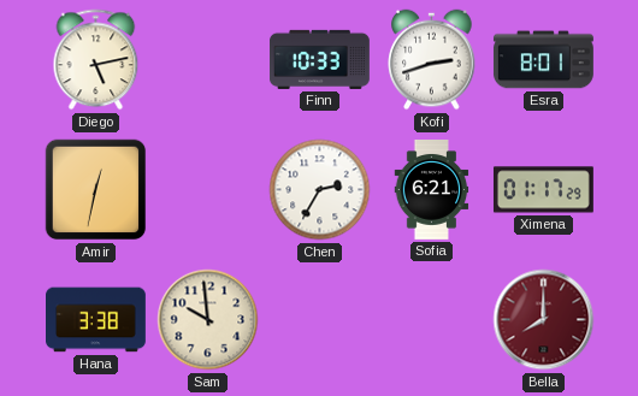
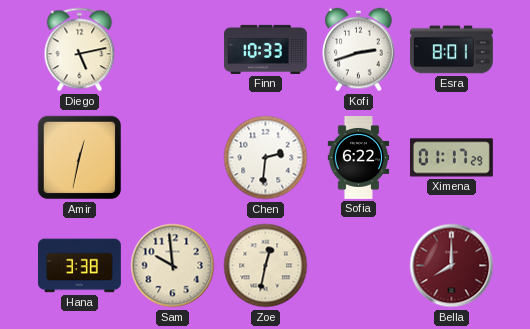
Chen: 2:35 -> 2:31
Sofia: 6:21 -> 6:22
Zoe: none -> 12:32
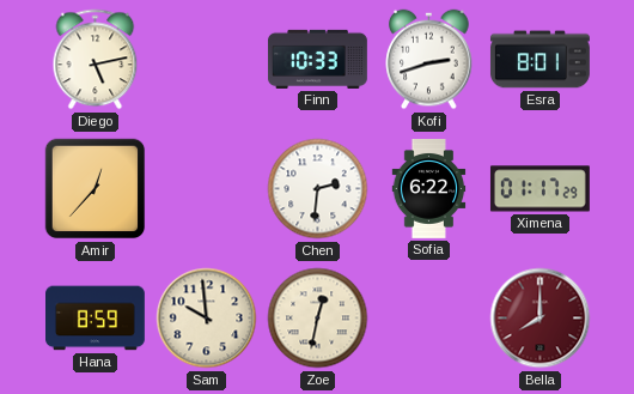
Amir: 12:32 -> 12:37
Hana: 3:38 -> 8:59
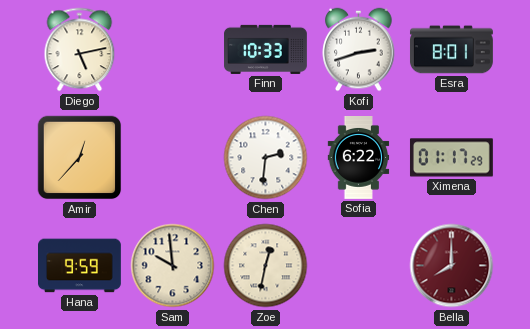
Hana: 8:59 -> 9:59
